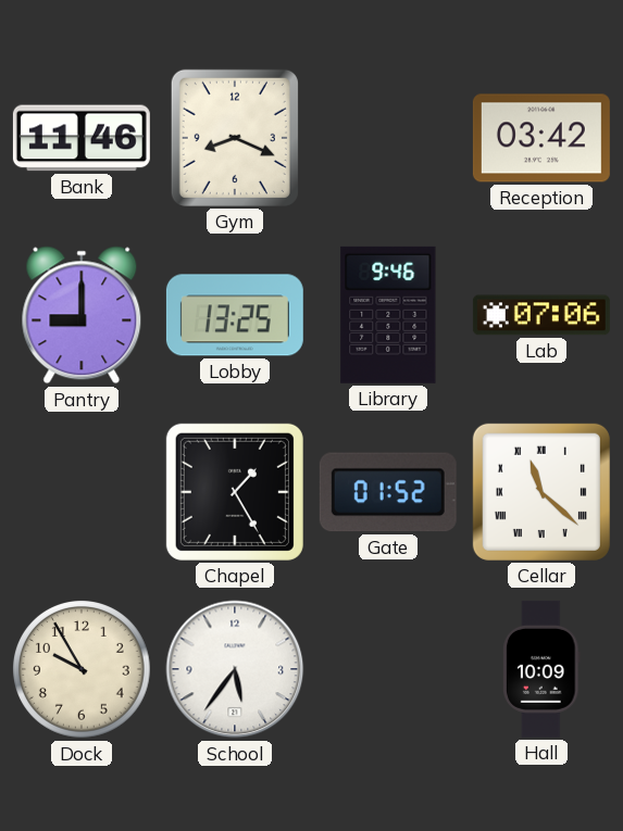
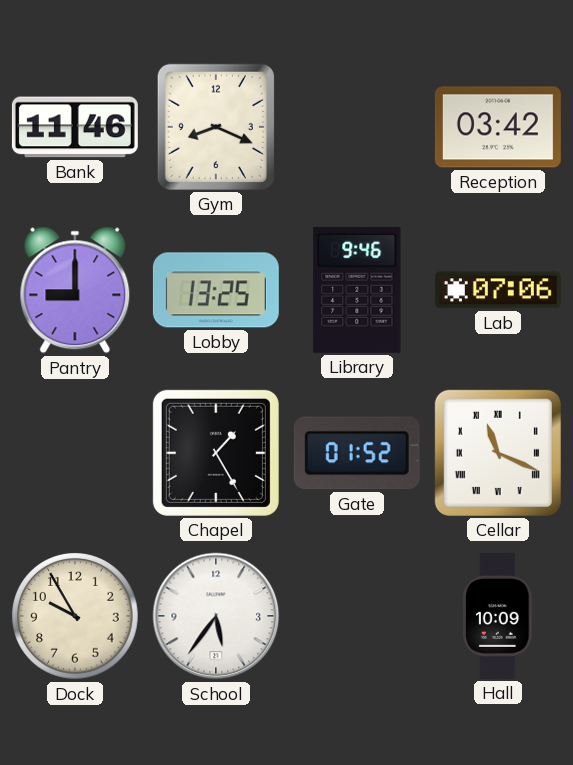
Cellar: 11:22 -> 11:19
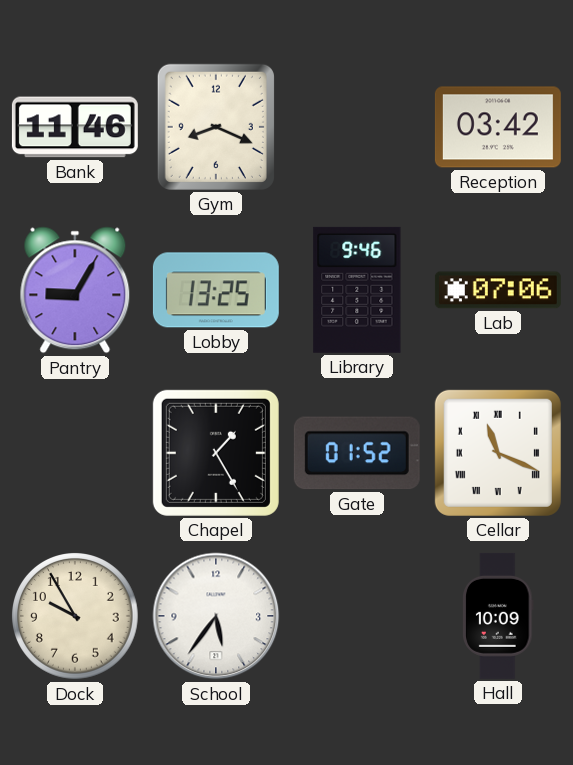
Pantry: 9:00 -> 9:05
